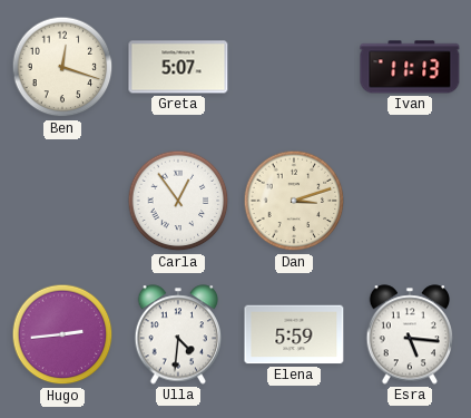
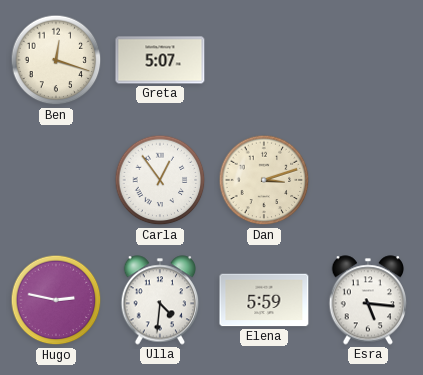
Ivan: 11:13 -> none
Hugo: 2:44 -> 2:47
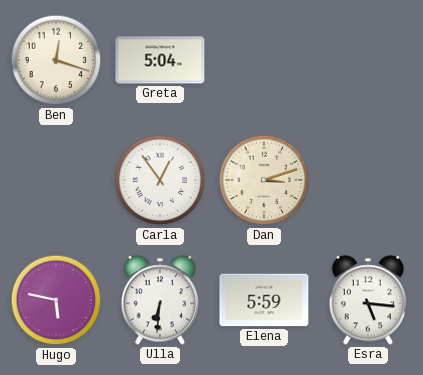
Greta: 5:07 -> 5:04
Hugo: 2:47 -> 5:47
Ulla: 4:31 -> 6:31
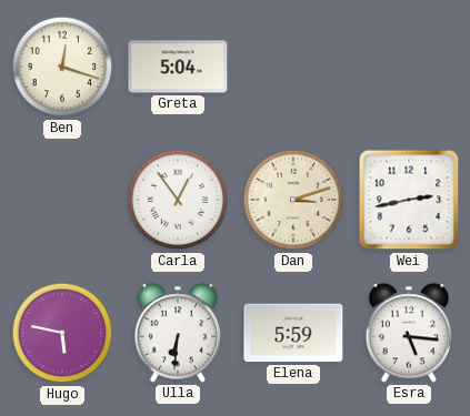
Wei: none -> 2:43
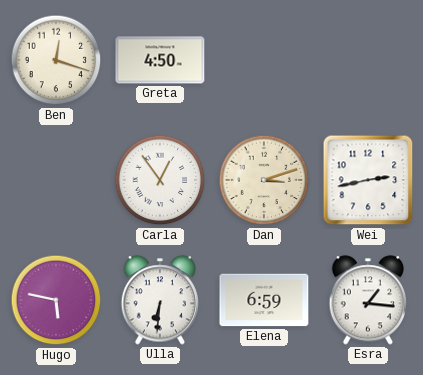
Greta: 5:04 -> 4:50
Elena: 5:59 -> 6:59
Esra: 5:16 -> 1:16
